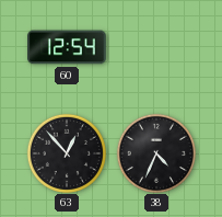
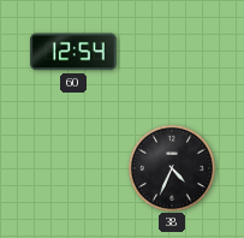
63: 12:53 -> none
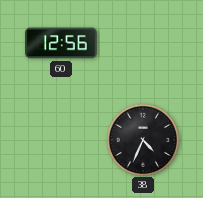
60: 12:54 -> 12:56
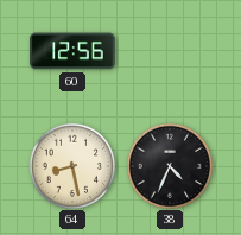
64: none -> 8:28
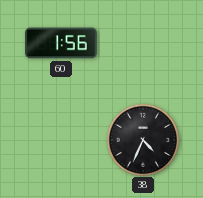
60: 12:56 -> 1:56
64: 8:28 -> none
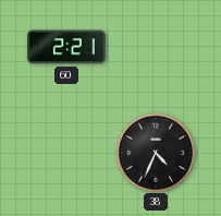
60: 1:56 -> 2:21
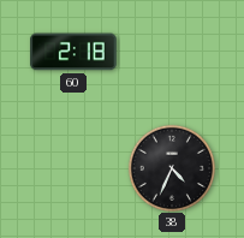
60: 2:21 -> 2:18
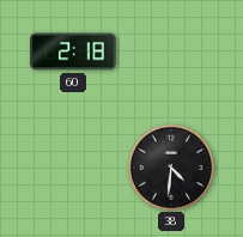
38: 4:34 -> 4:31
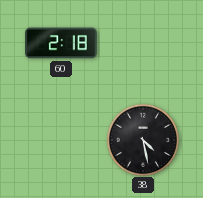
38: 4:31 -> 4:28
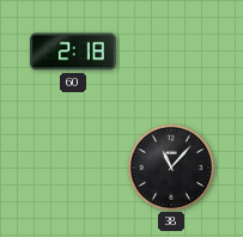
38: 4:28 -> 11:07
